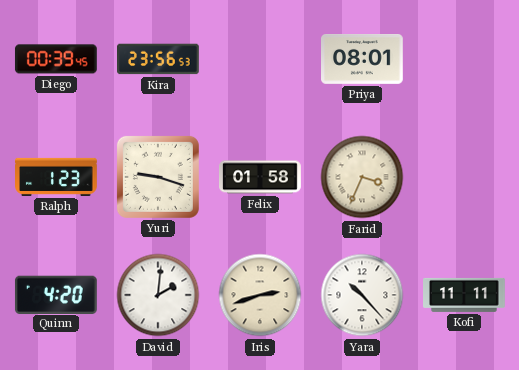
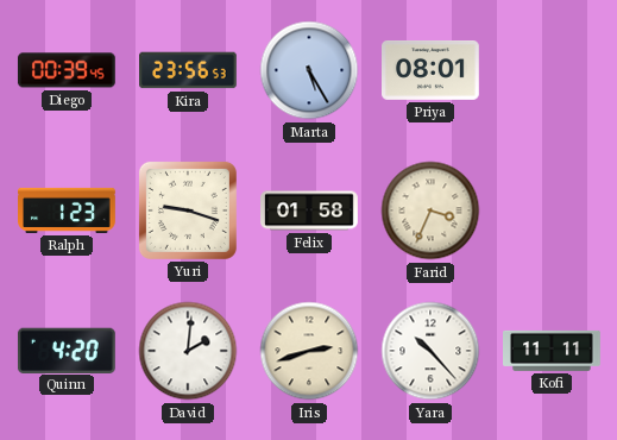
Marta: none -> 5:25
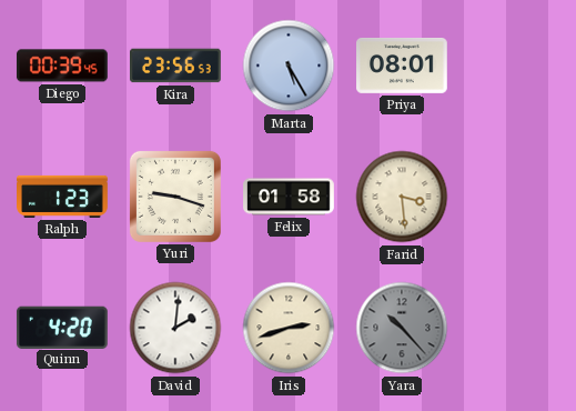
Farid: 3:34 -> 3:29
Yara dial: white -> grey
Kofi: 11:11 -> none
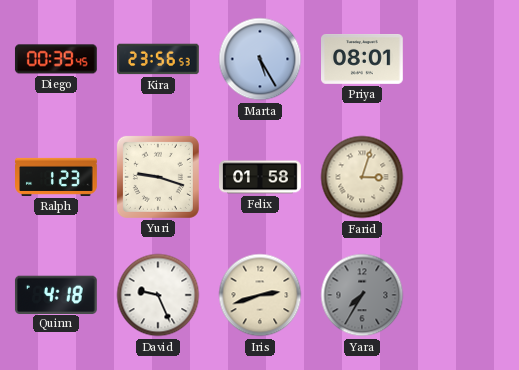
Farid: 3:29 -> 3:03
Quinn: 4:20 -> 4:18
David: 2:01 -> 9:26
Yara: 10:23 -> 7:35
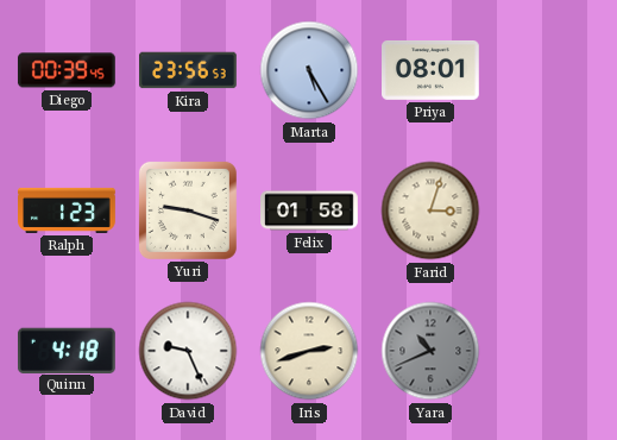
Yara: 7:35 -> 10:41
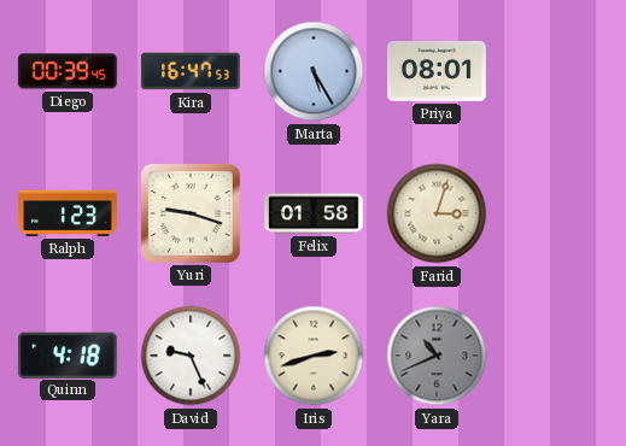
Kira: 23:56 -> 16:47
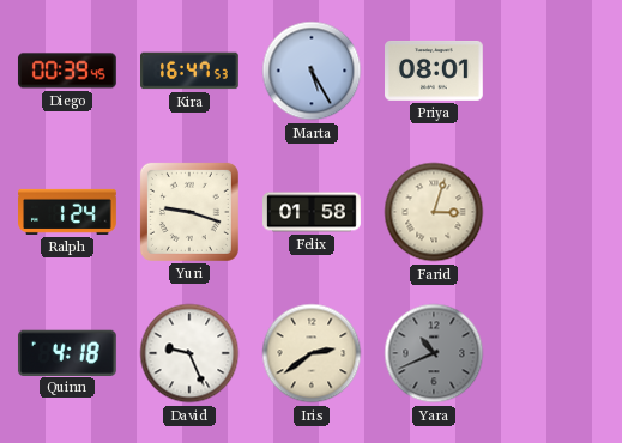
Ralph: 1:23 -> 1:24
Iris: 2:42 -> 2:39
